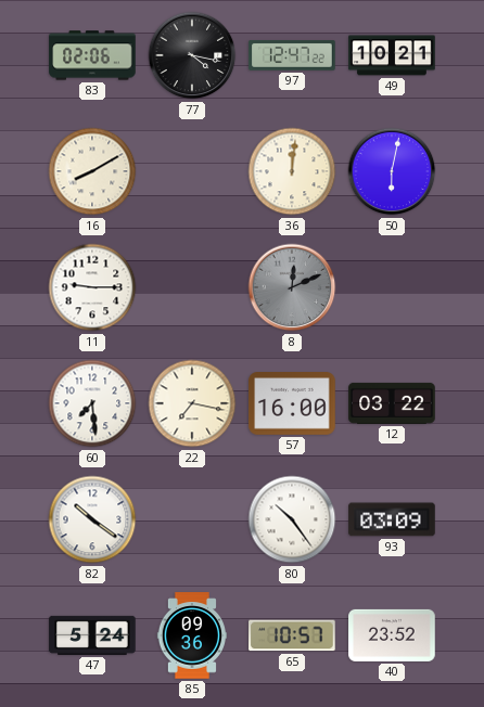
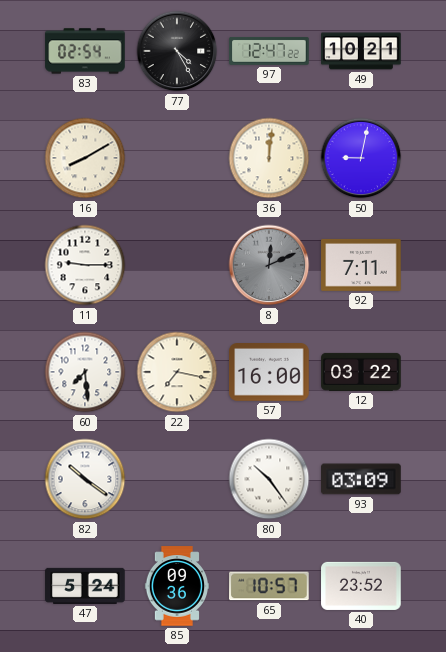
83: 02:06 -> 02:54
77: 4:17 -> 4:25
50: 6:02 -> 9:02
92: none -> 7:11
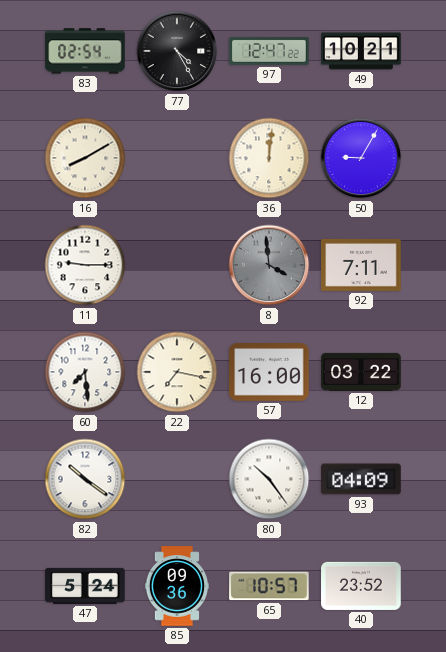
50: 9:02 -> 9:05
8: 12:11 -> 3:59
93: 03:09 -> 04:09
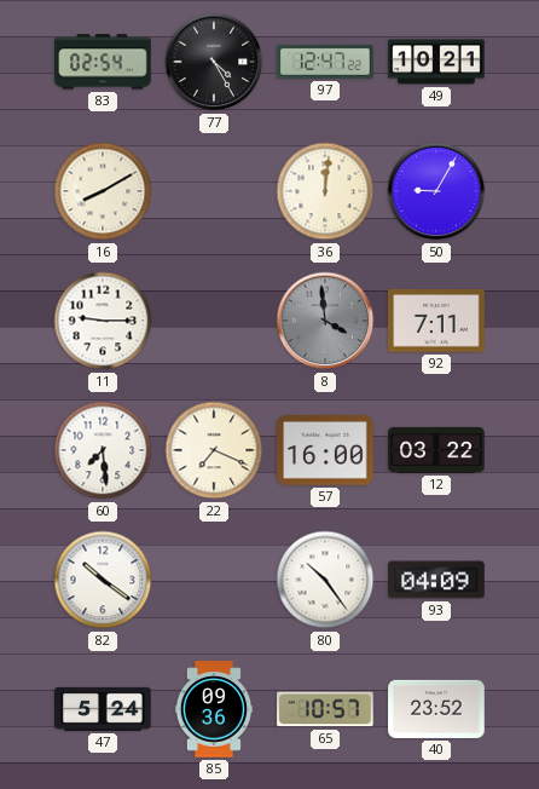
22: 7:17 -> 7:19
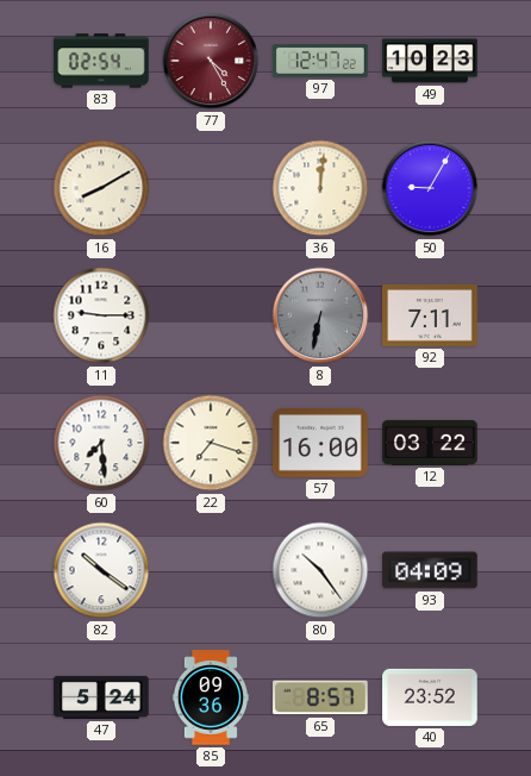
77 dial: black -> burgundy
49: 10:21 -> 10:23
8: 3:59 -> 6:32
22: 7:19 -> 7:18
65: 10:57 -> 8:57
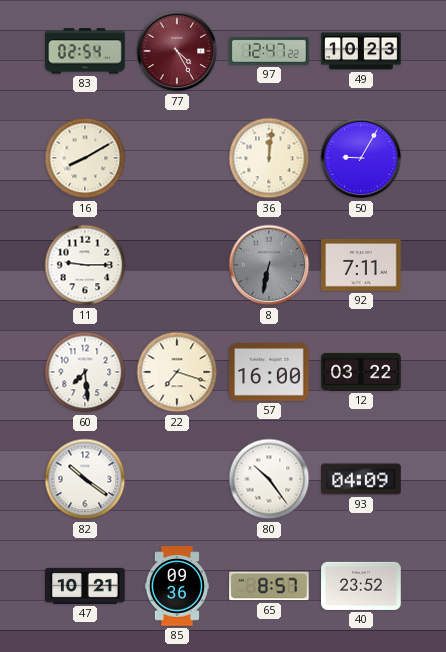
47: 5:24 -> 10:21
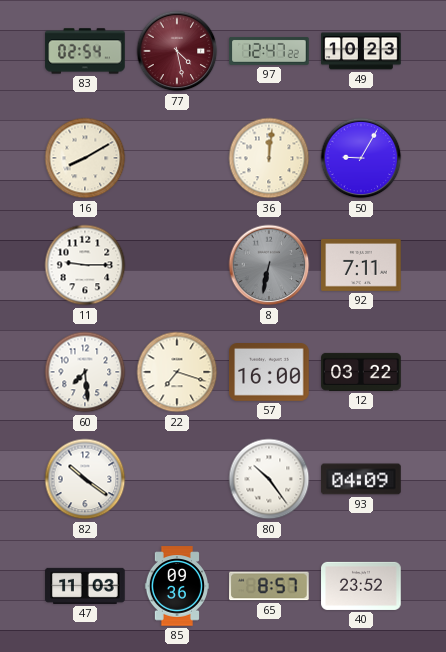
77: 4:25 -> 4:28
47: 10:21 -> 11:03
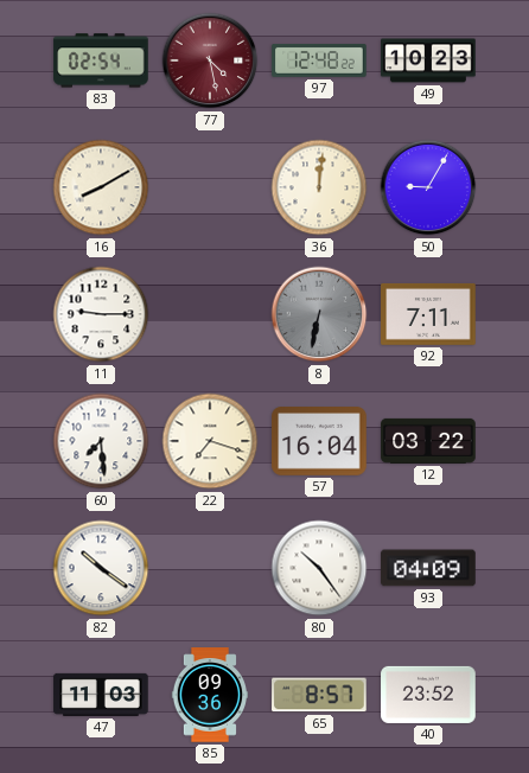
97: 12:47 -> 12:48
57: 16:00 -> 16:04
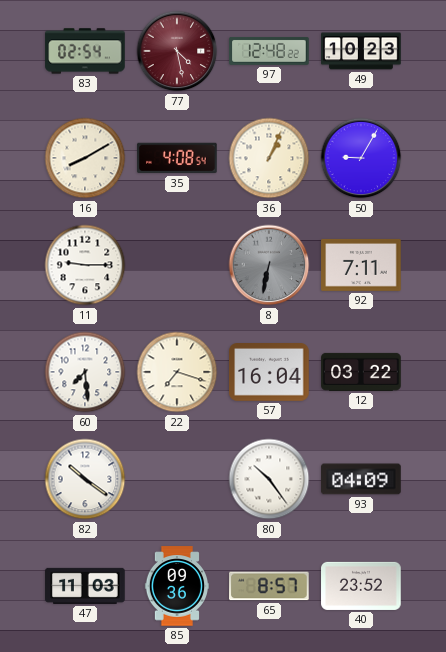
35: none -> 4:08
36: 12:01 -> 1:04
